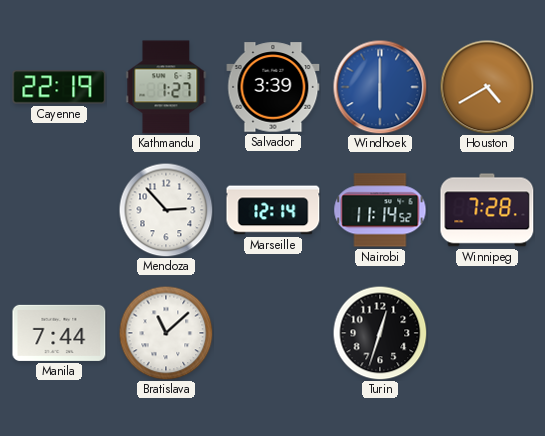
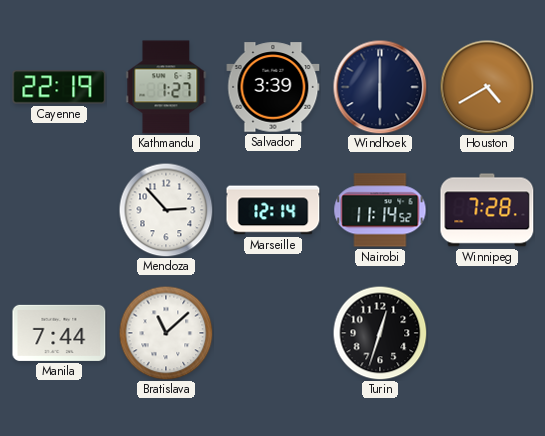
Windhoek dial: blue -> navy
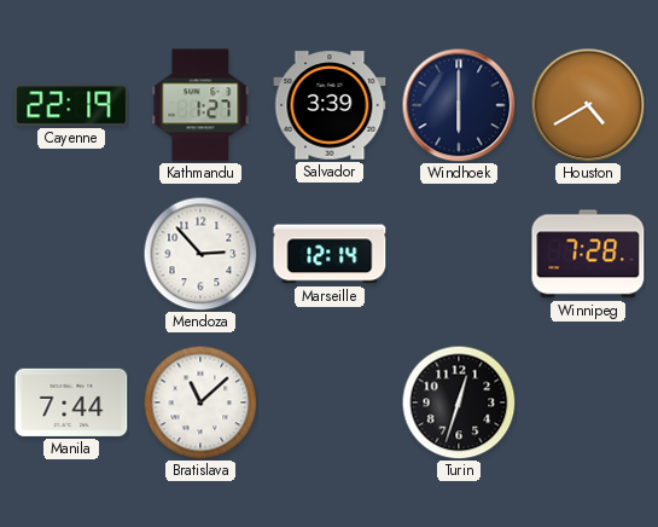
Nairobi: 11:14 -> none
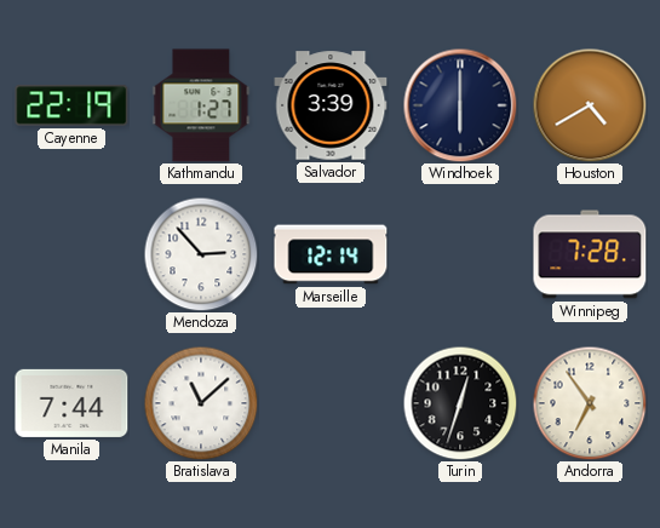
Andorra: none -> 6:54
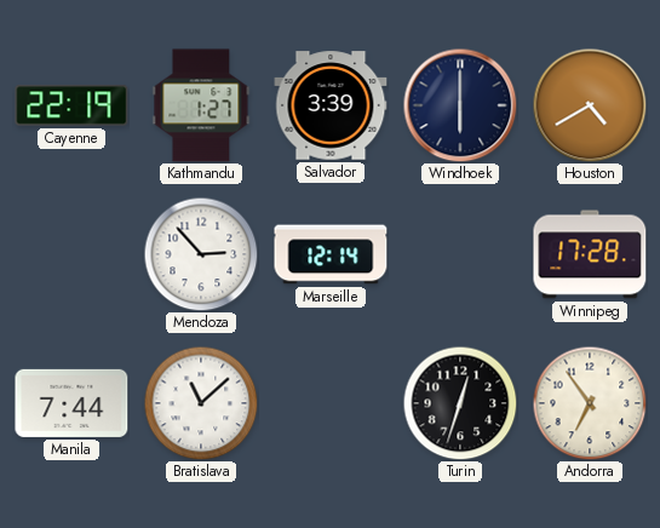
Winnipeg: 7:28 -> 17:28
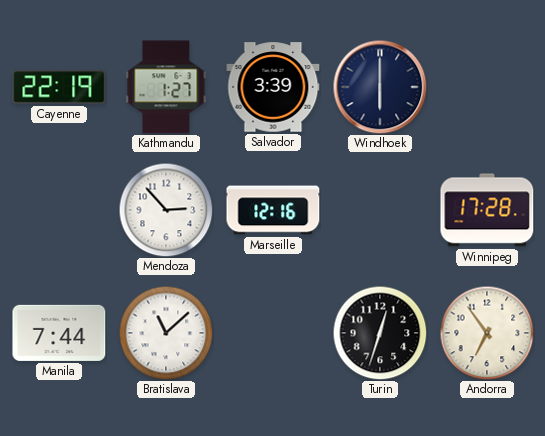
Houston: 4:40 -> none
Marseille: 12:14 -> 12:16
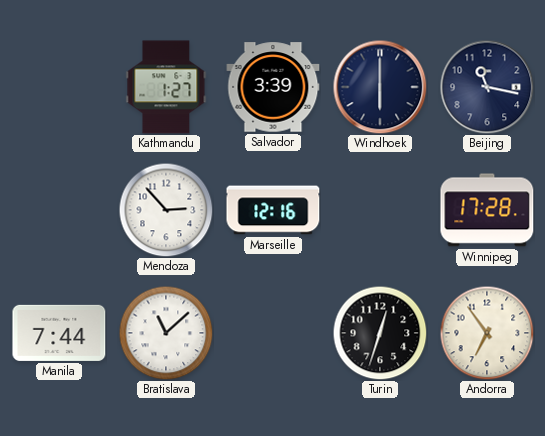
Cayenne: 22:19 -> none
Beijing: none -> 11:17
